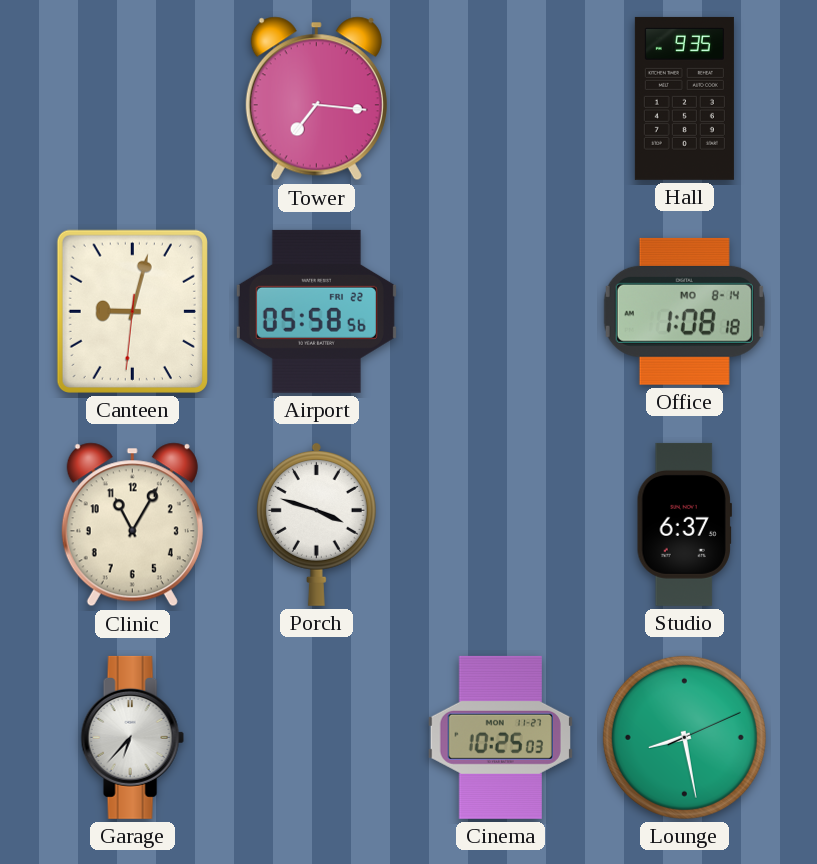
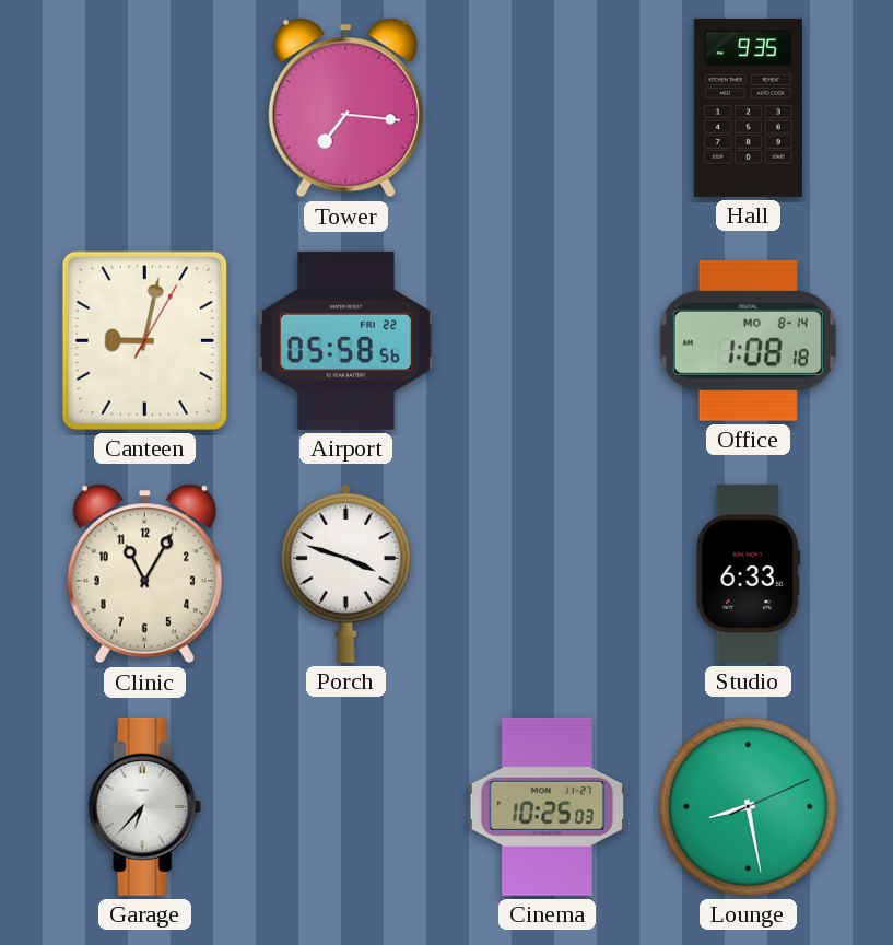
Canteen: 9:02:31 -> 9:02:05
Studio: 6:37 -> 6:33
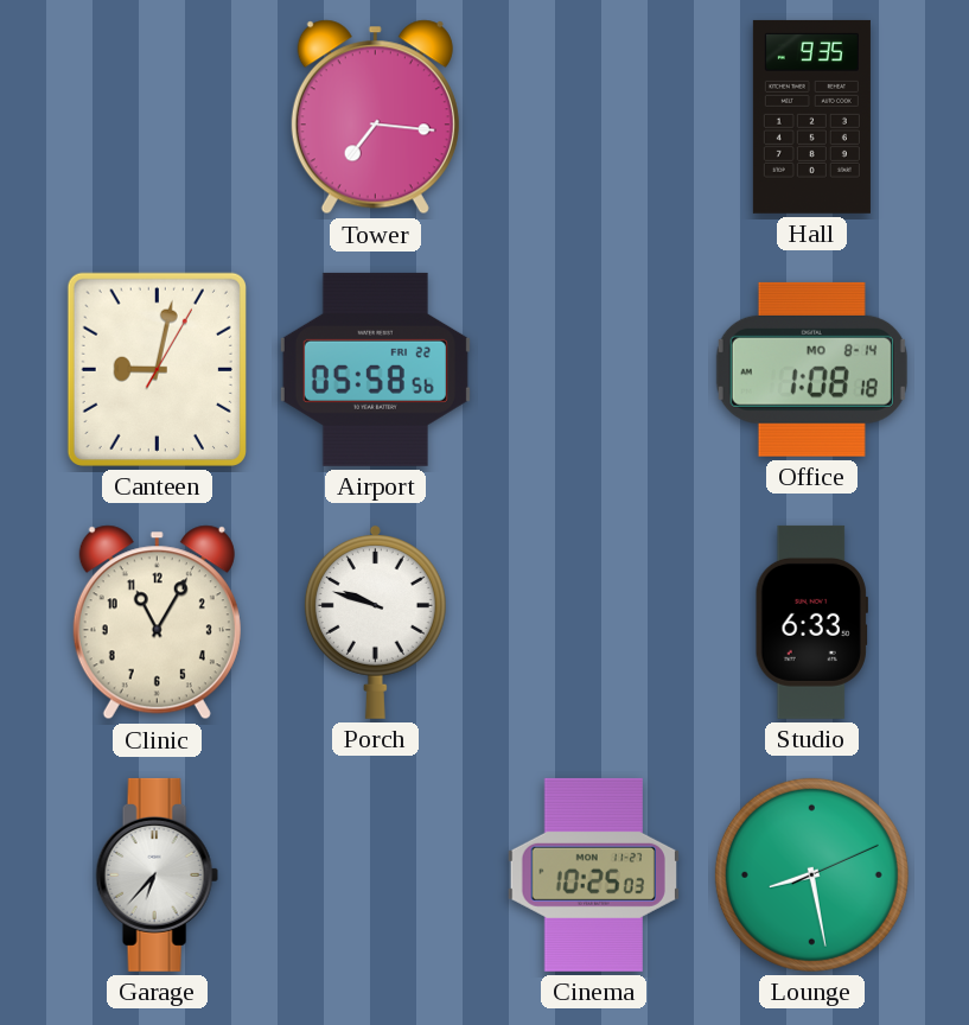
Porch: 3:48 -> 9:48
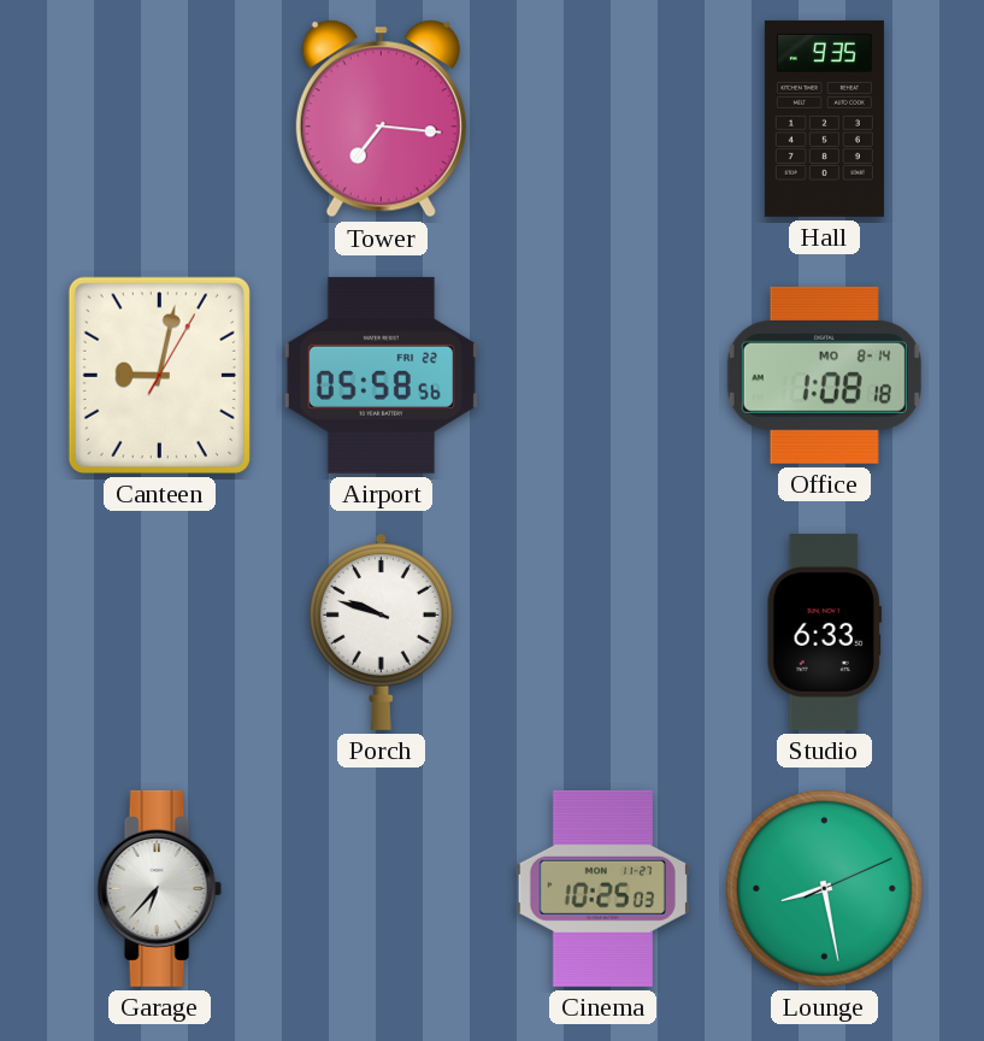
Clinic: 11:05 -> none
